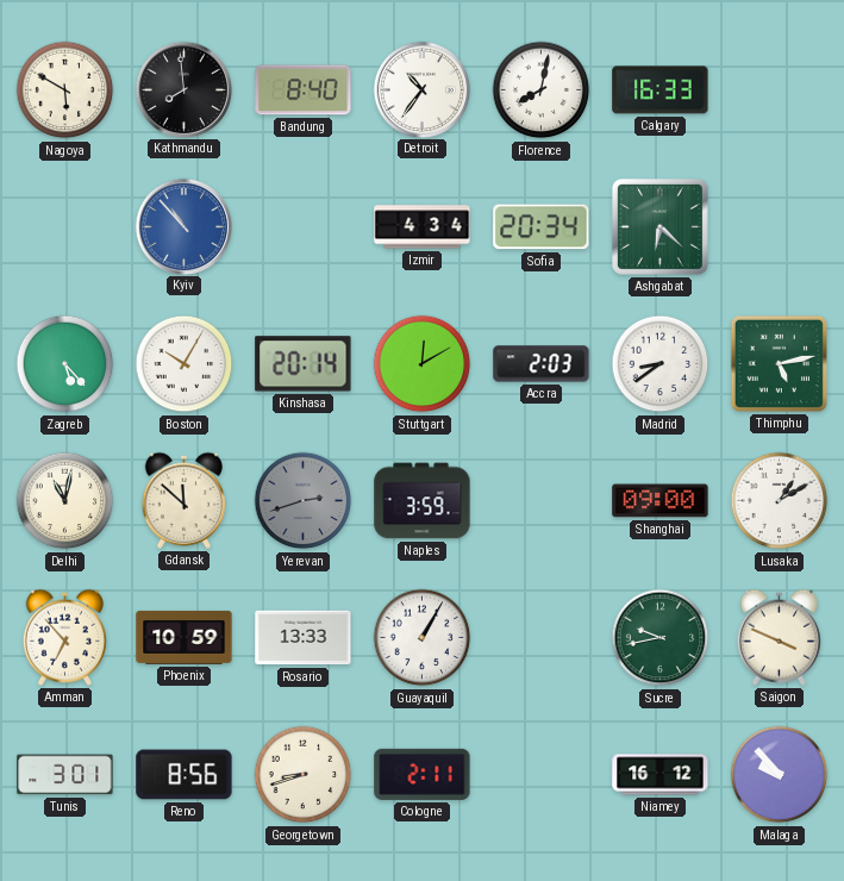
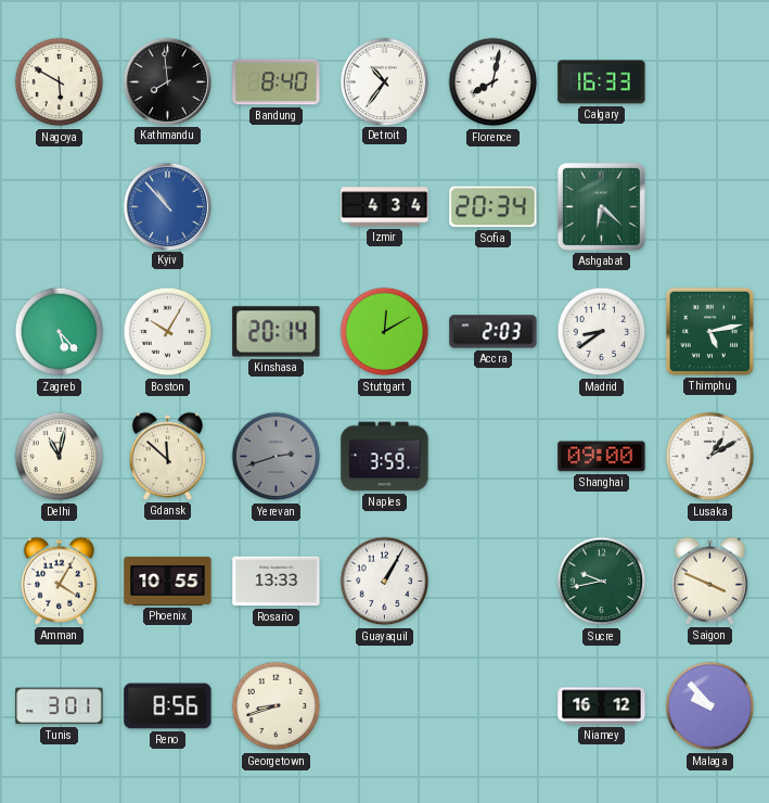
Amman: 6:53 -> 4:05
Phoenix: 10:59 -> 10:55
Cologne: 2:11 -> none
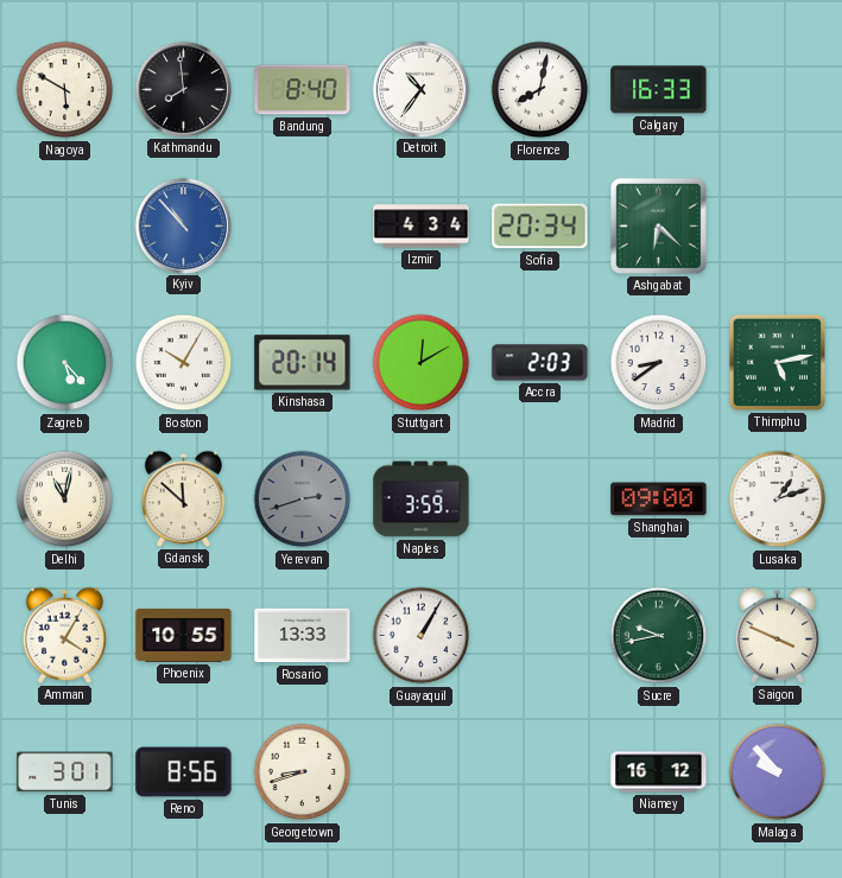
Lusaka: 1:10 -> 1:12
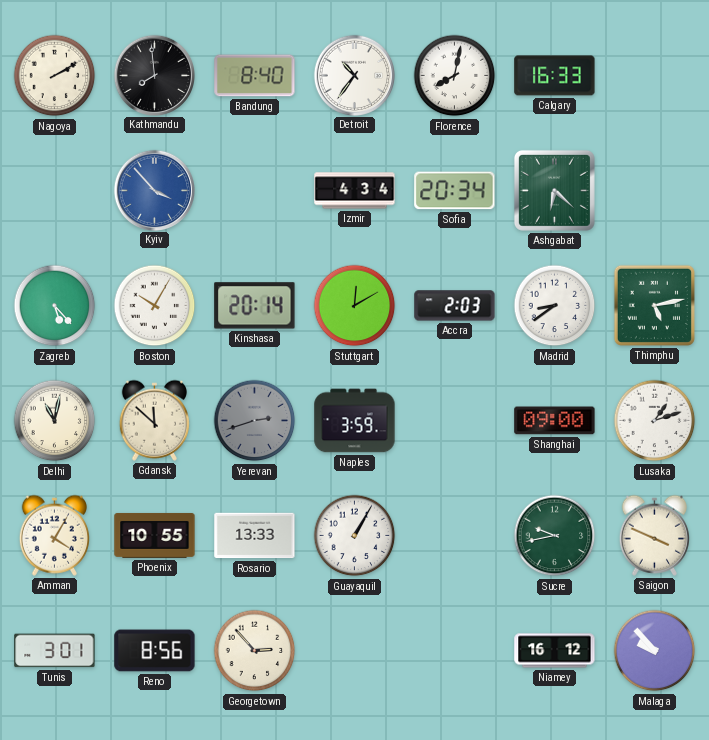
Nagoya: 5:50 -> 2:10
Kyiv: 10:53 -> 3:53
Georgetown: 8:42 -> 2:53
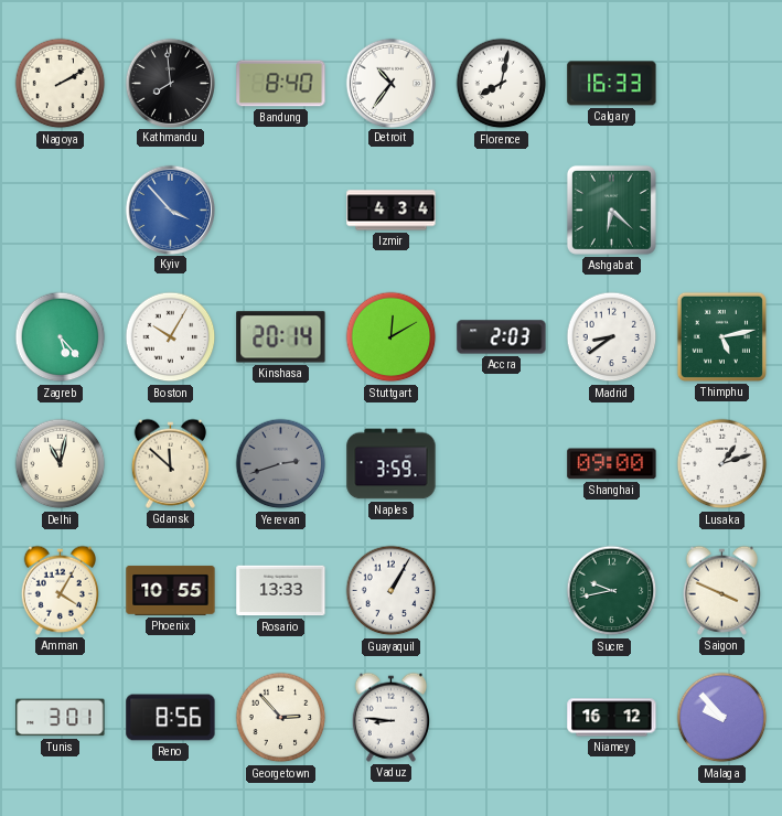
Sofia: 20:34 -> none
Vaduz: none -> 8:46
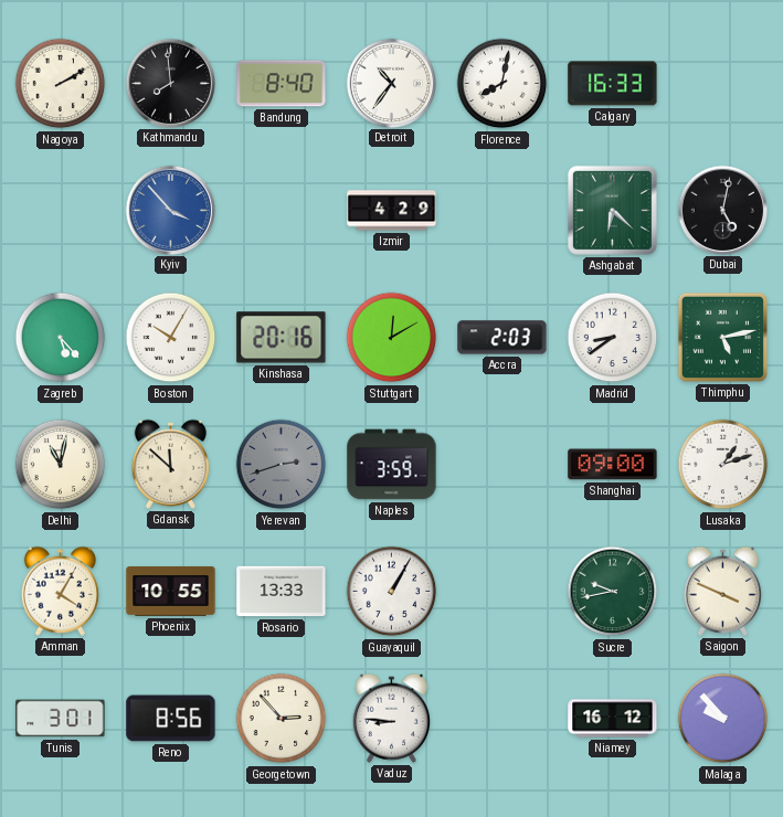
Izmir: 4:34 -> 4:29
Dubai: none -> 5:02
Kinshasa: 20:14 -> 20:16
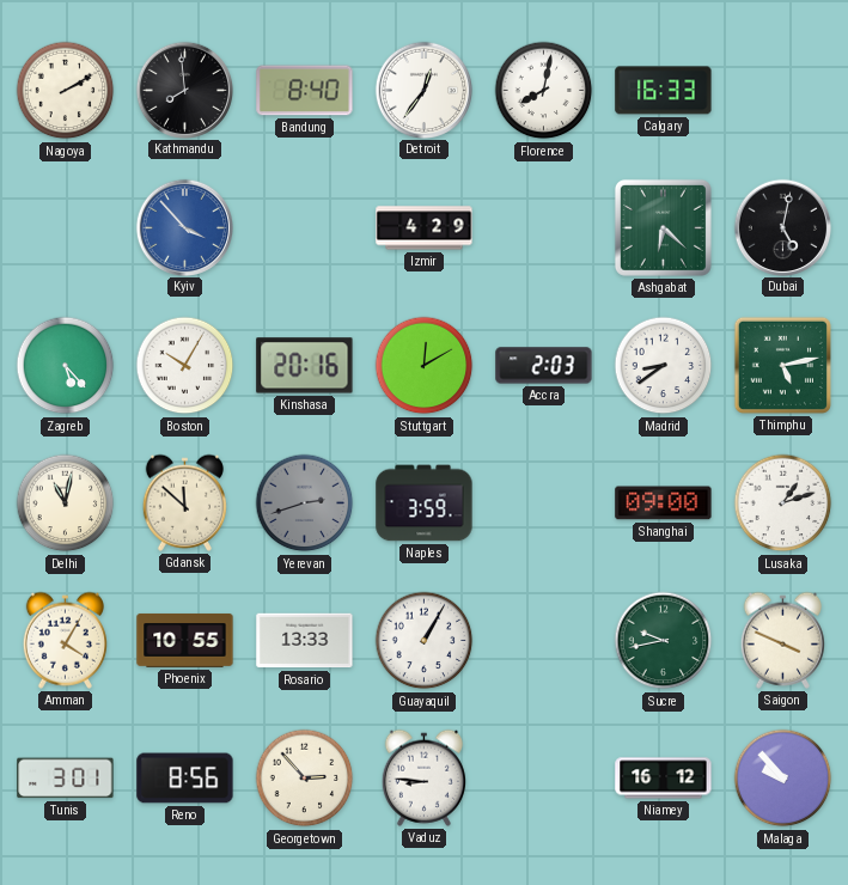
Detroit: 10:36 -> 12:36
